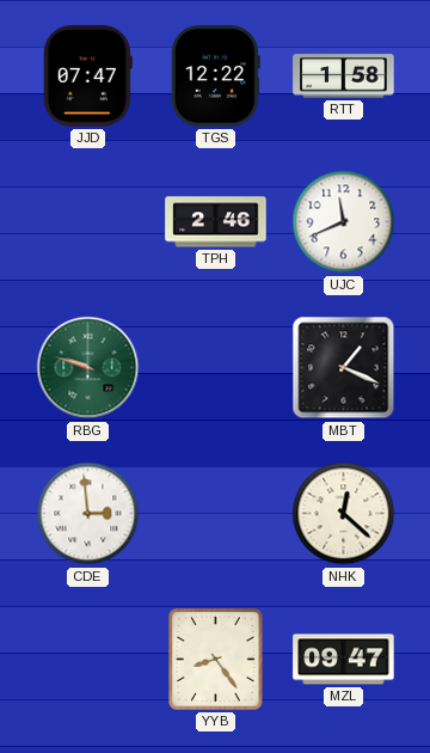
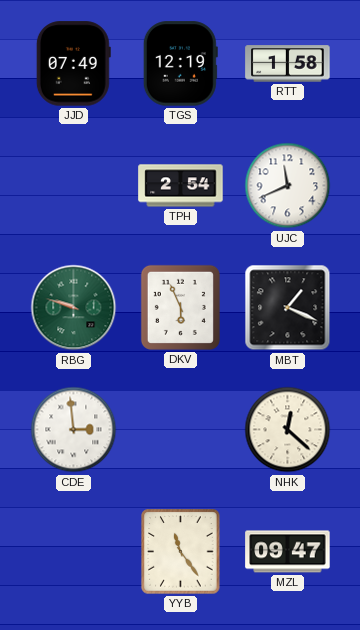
JJD: 07:47 -> 07:49
TGS: 12:22 -> 12:19
TPH: 2:46 -> 2:54
DKV: none -> 5:56
YYB: 8:24 -> 11:24
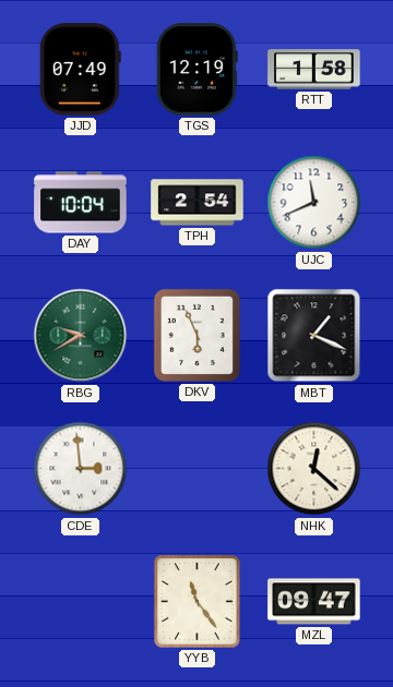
DAY: none -> 10:04
RBG: 9:48 -> 9:40
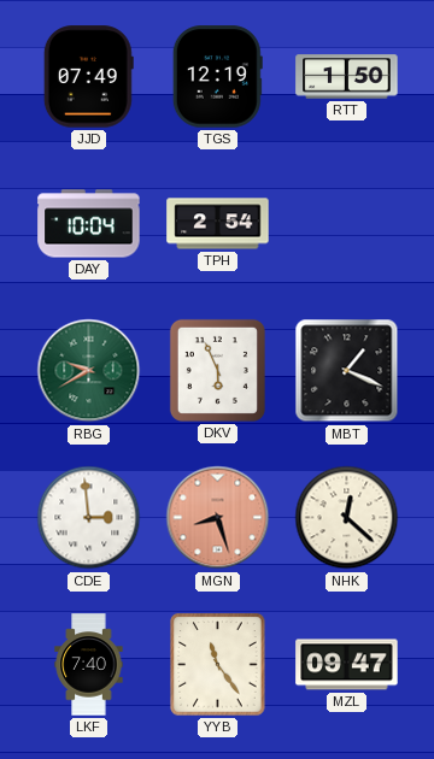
RTT: 1:58 -> 1:50
UJC: 11:41 -> none
MGN: none -> 8:27
LKF: none -> 7:40
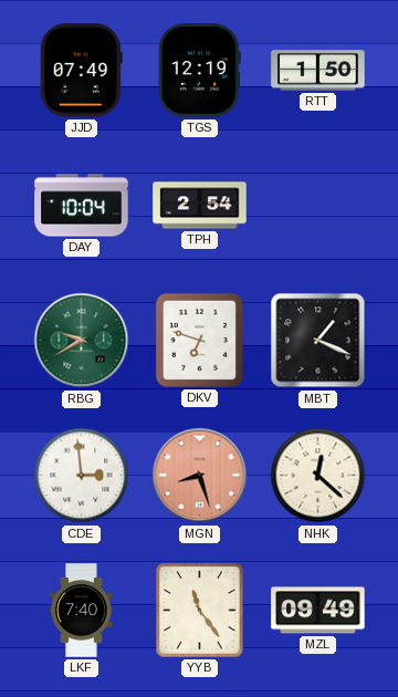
DKV: 5:56 -> 6:48
MZL: 09:47 -> 09:49
